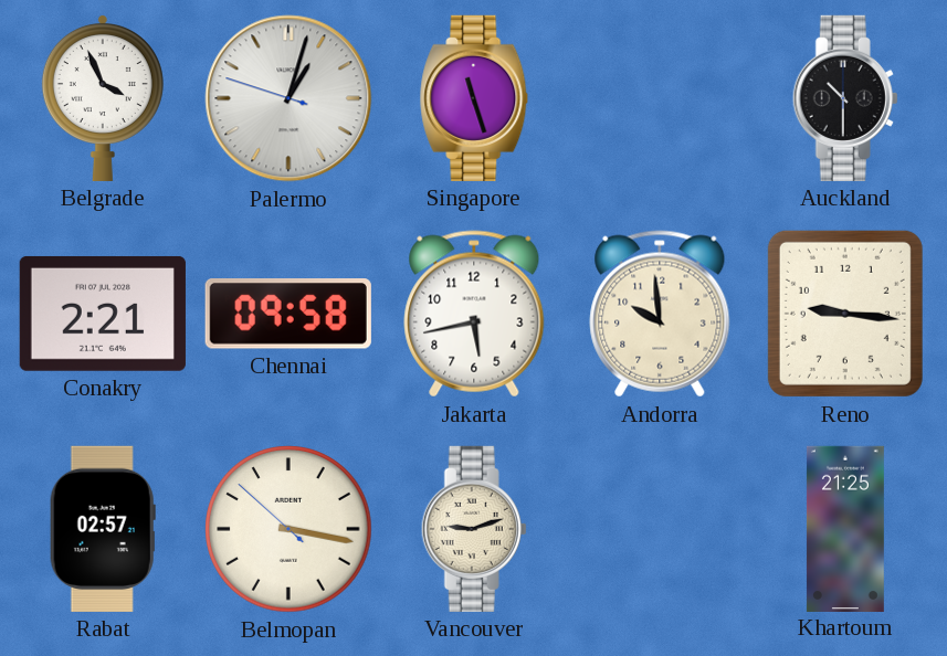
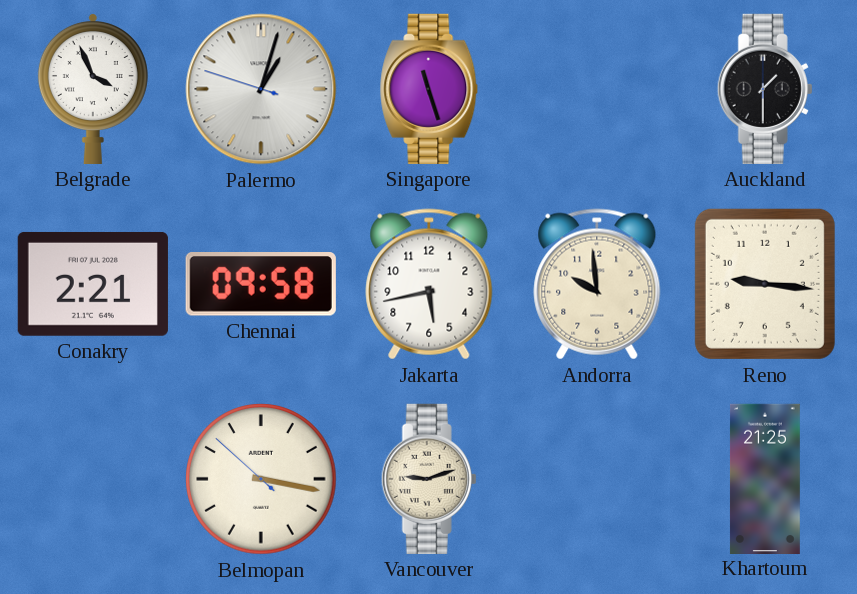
Auckland: 10:30 -> 1:30
Rabat: 02:57 -> none
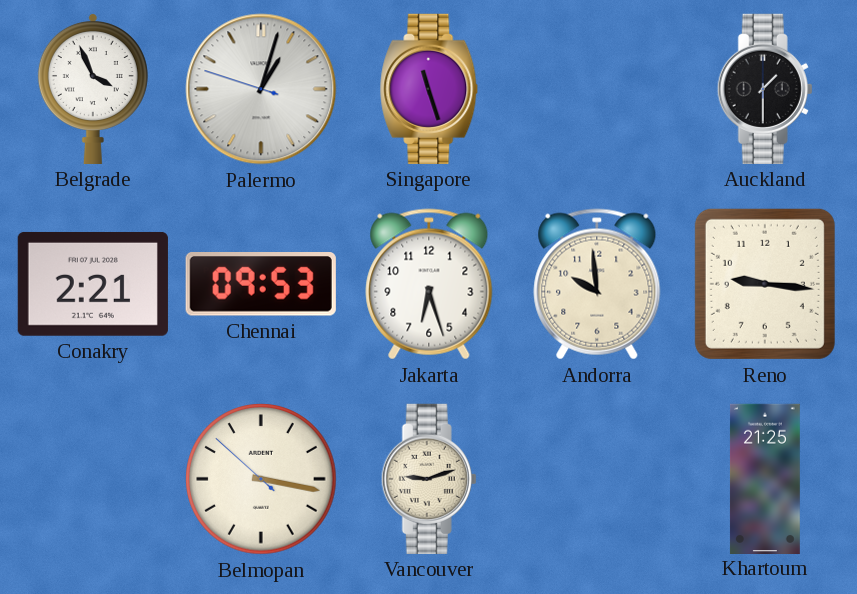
Chennai: 09:58 -> 09:53
Jakarta: 5:43 -> 6:27
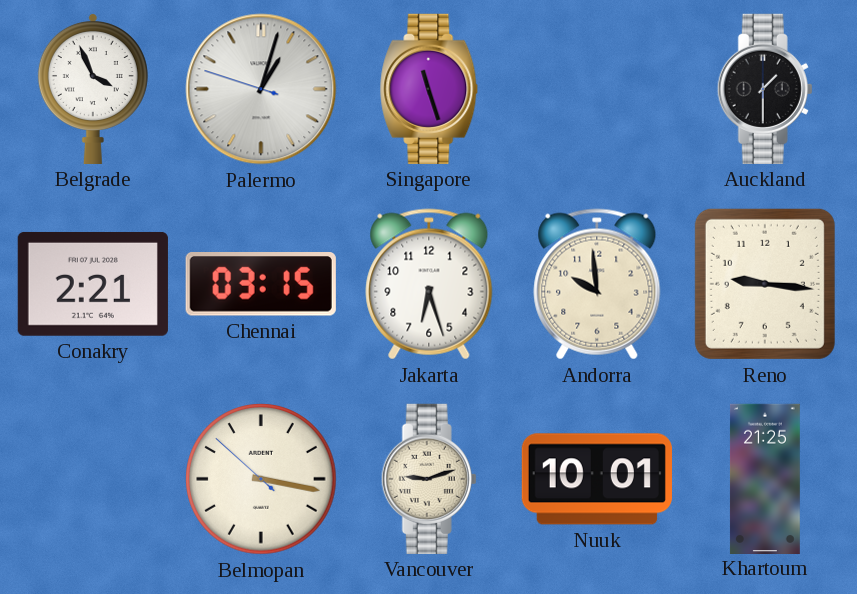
Chennai: 09:53 -> 03:15
Nuuk: none -> 10:01
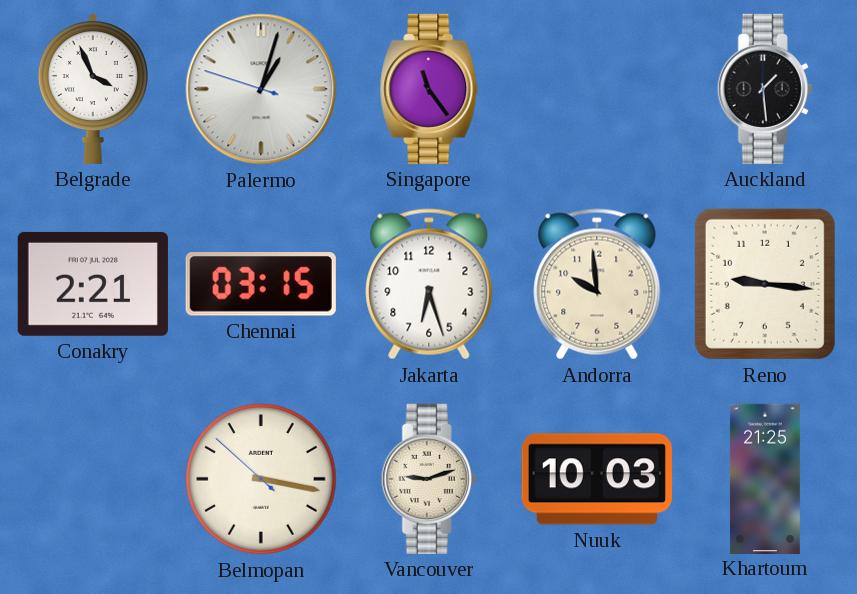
Singapore: 11:27 -> 11:24
Auckland: 1:30 -> 1:29
Nuuk: 10:01 -> 10:03
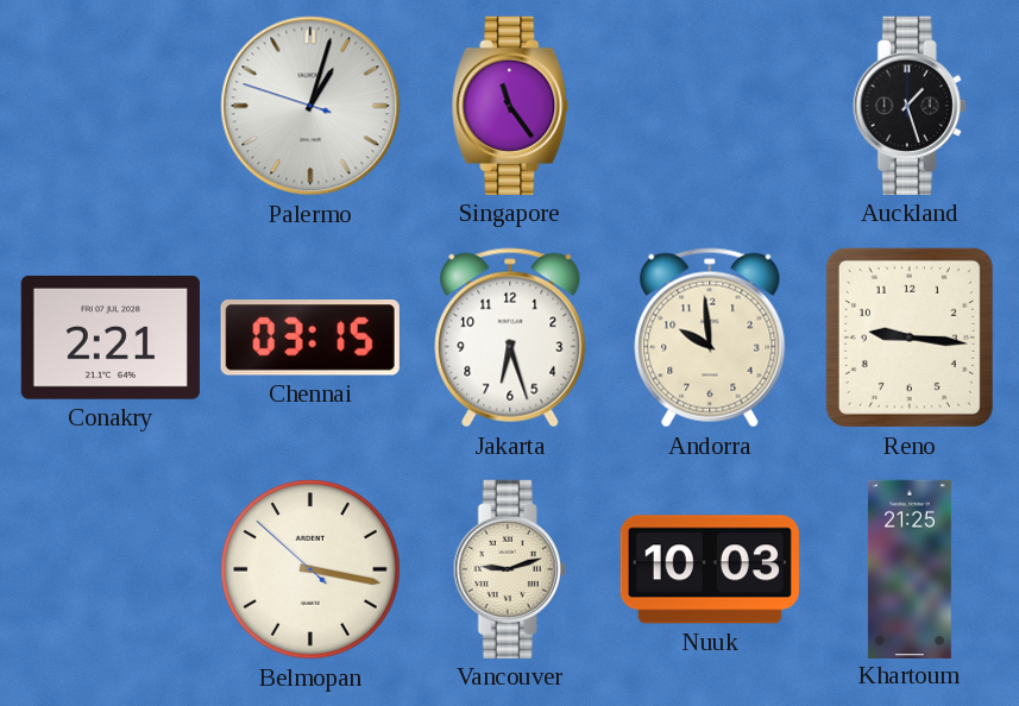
Belgrade: 3:56 -> none
Auckland: 1:29 -> 1:27
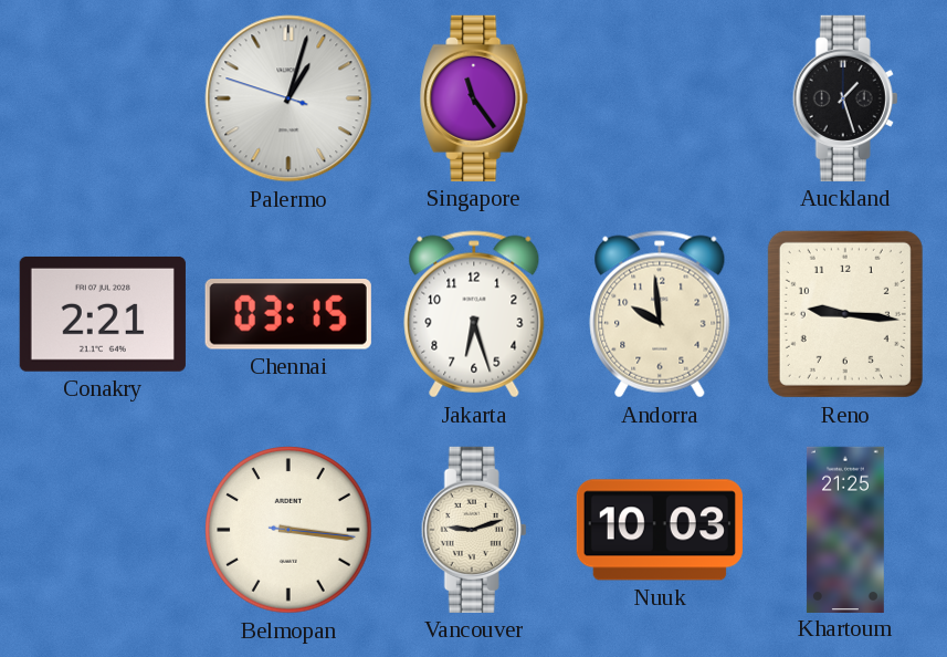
Belmopan: 3:16:52 -> 3:16:16
